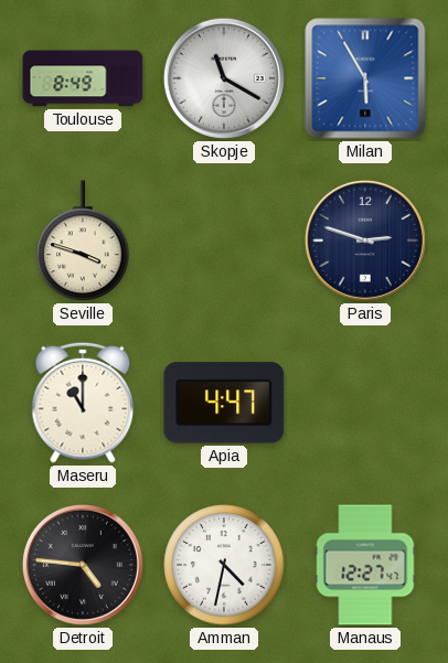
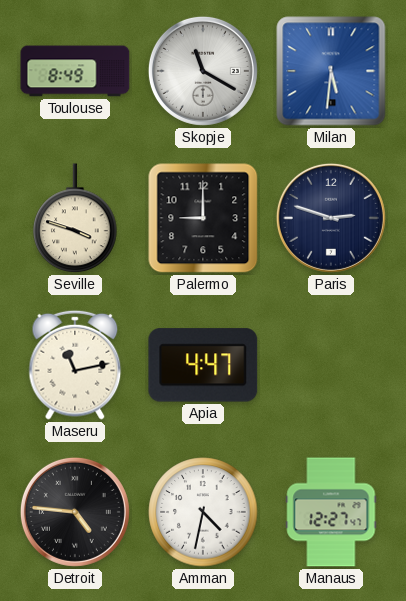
Milan: 5:55 -> 5:31
Palermo: none -> 9:00
Maseru: 11:00 -> 11:13
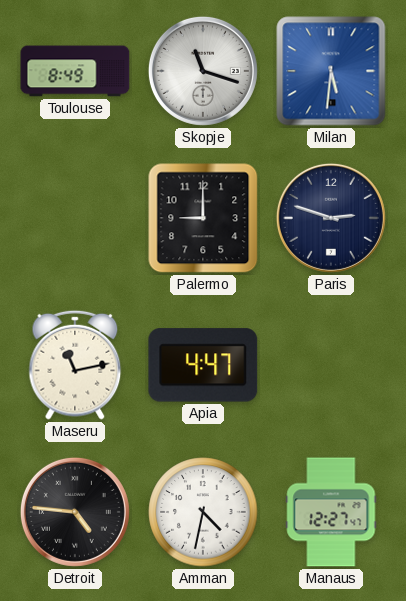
Skopje: 11:20 -> 11:18
Seville: 3:48 -> none
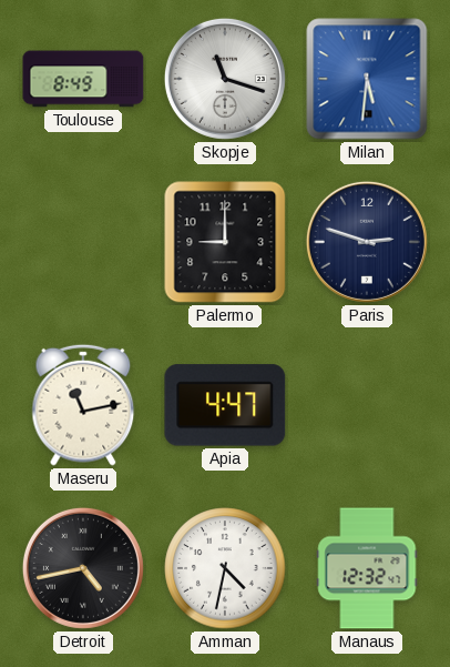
Detroit: 4:46 -> 4:43
Manaus: 12:27 -> 12:32
